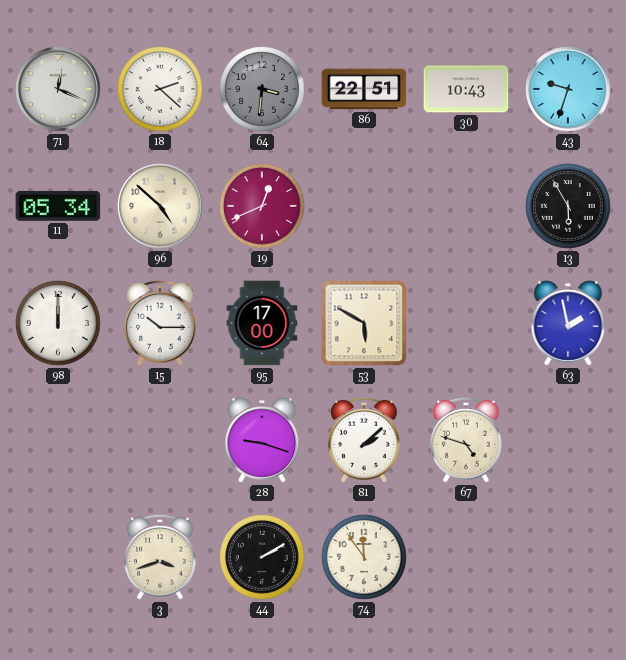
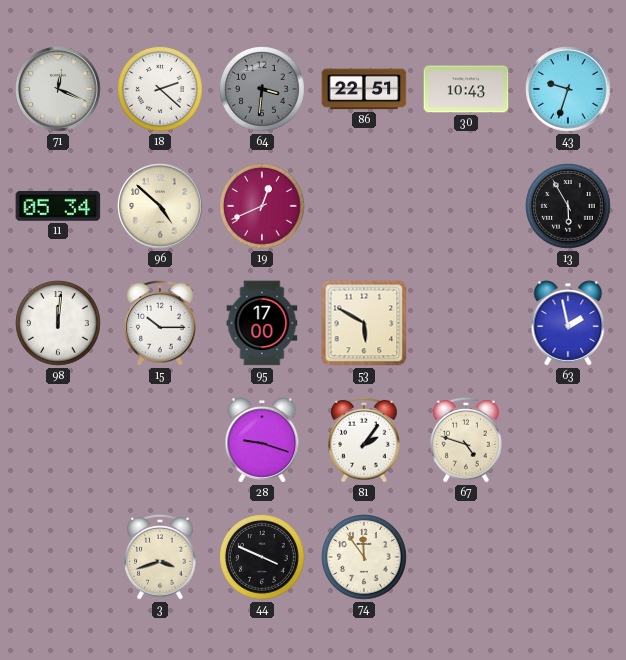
98: 12:00 -> 12:01
81: 2:08 -> 2:06
44: 2:10 -> 3:49
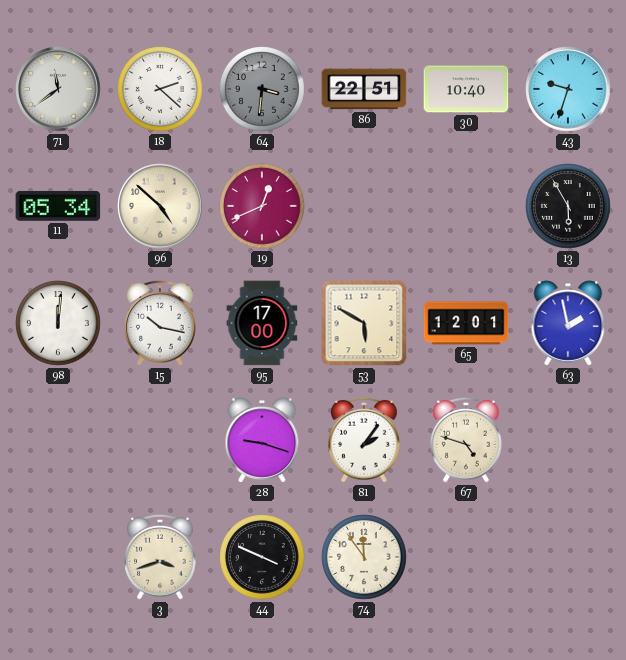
71: 12:19 -> 11:39
30: 10:43 -> 10:40
15: 10:15 -> 10:17
65: none -> 12:01
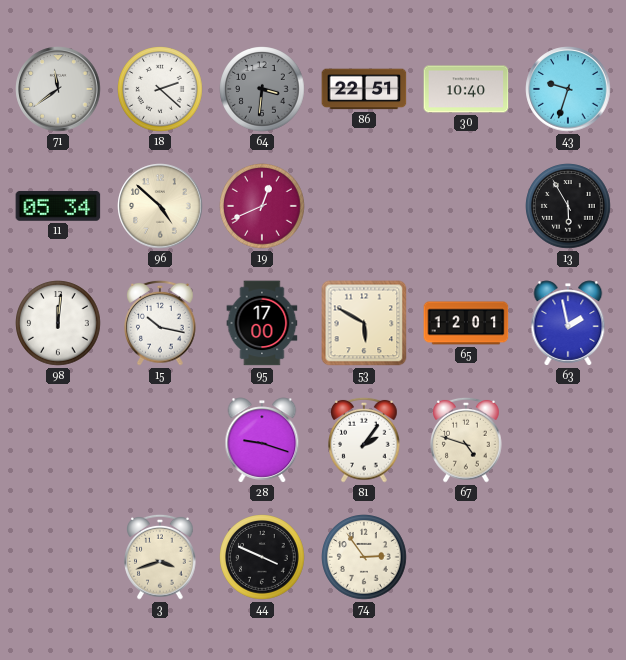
74: 11:54 -> 2:54
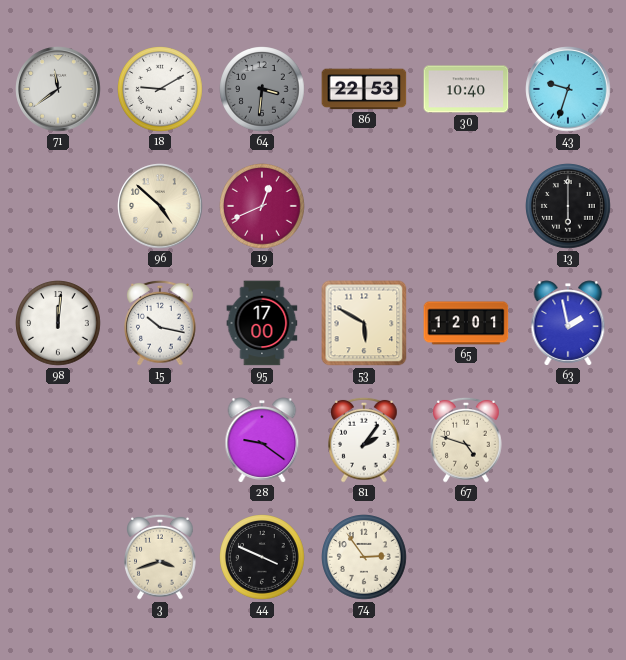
18: 2:22 -> 9:10
86: 22:51 -> 22:53
11: 05:34 -> none
13: 5:55 -> 6:00
28: 9:18 -> 9:21
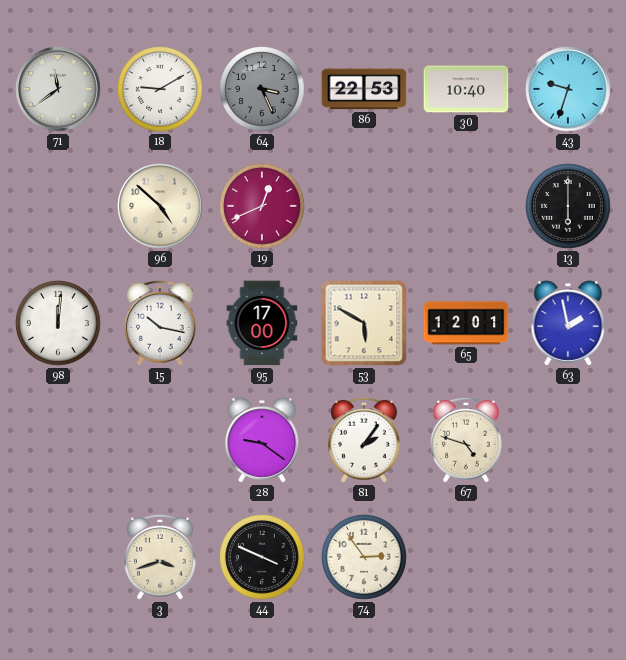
64: 3:31 -> 3:26
